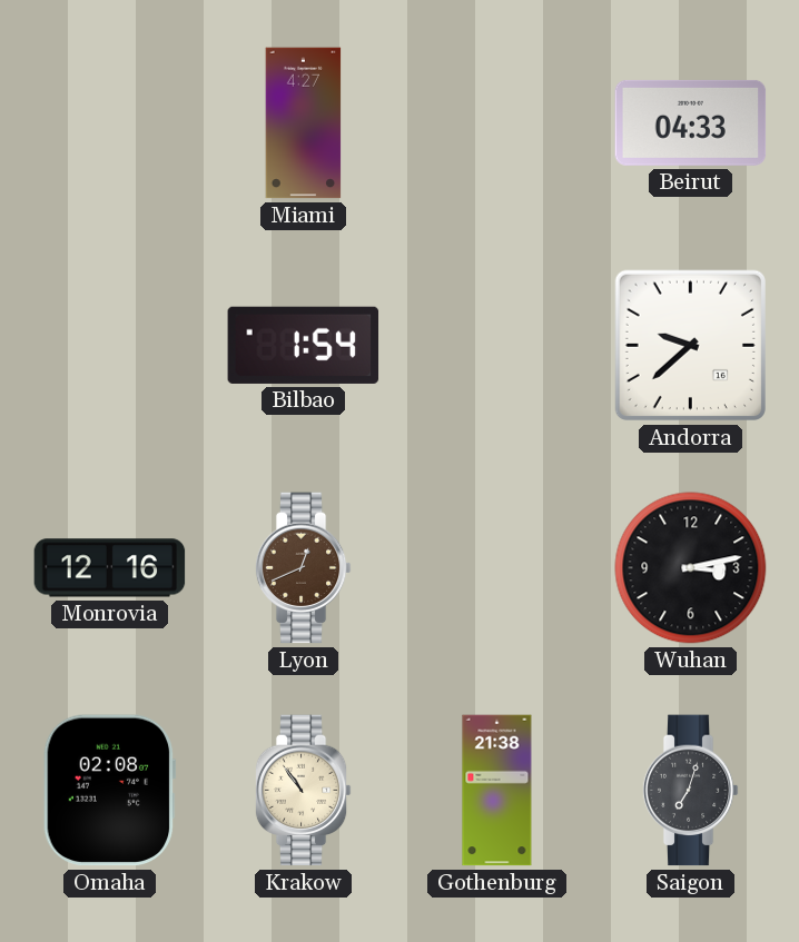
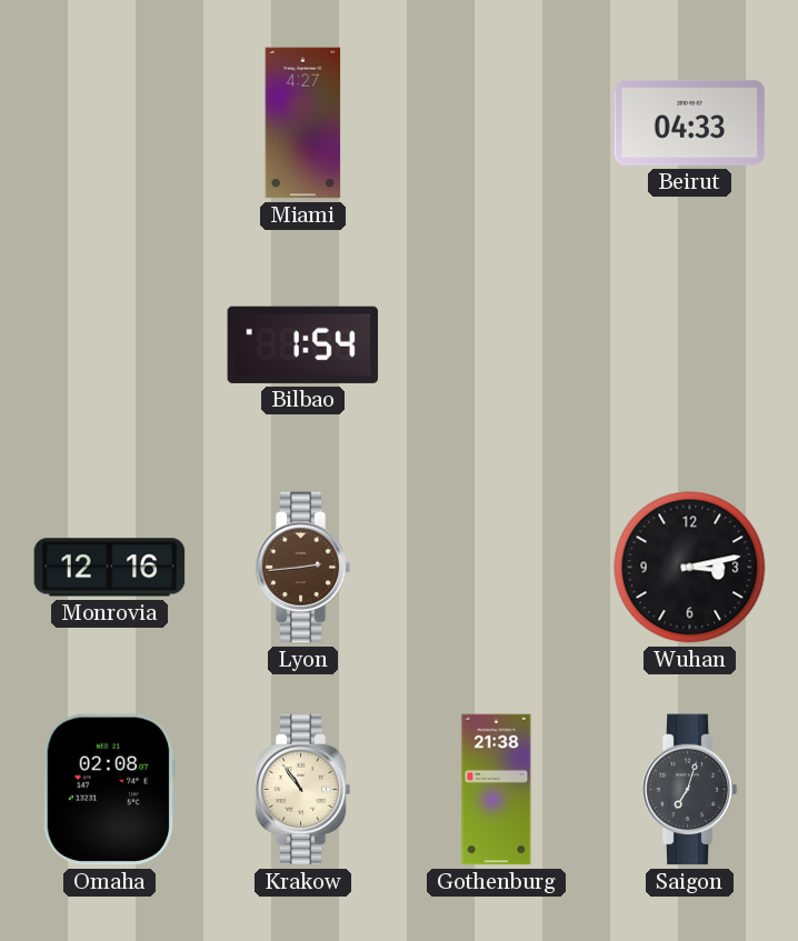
Andorra: 9:38 -> none
Lyon: 12:41 -> 2:44
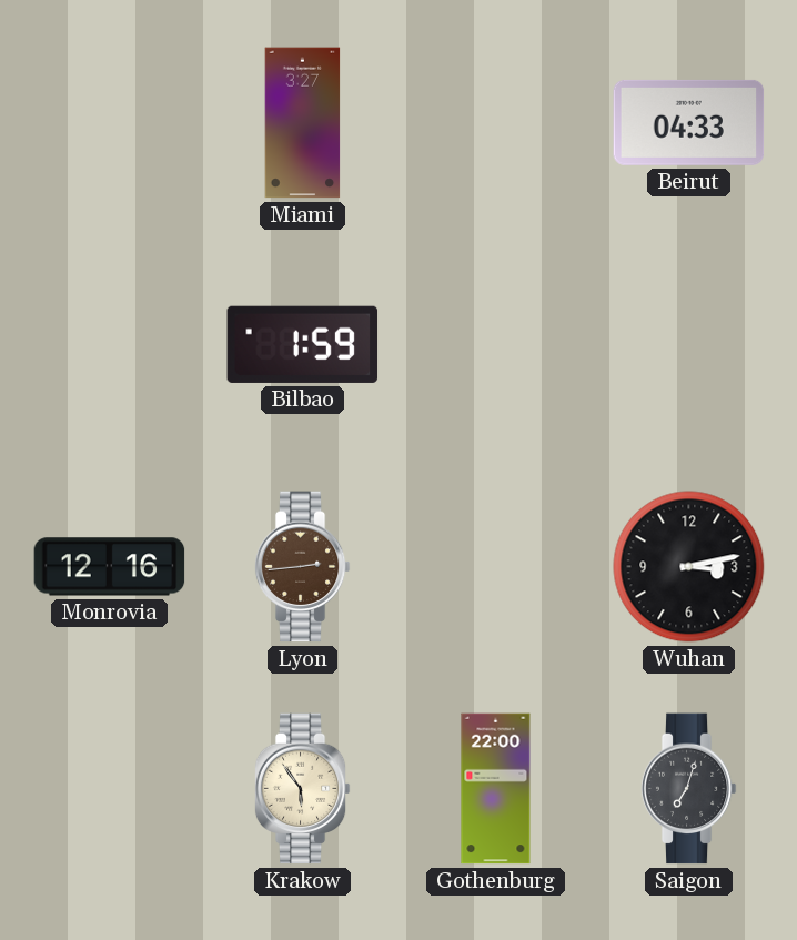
Miami: 4:27 -> 3:27
Bilbao: 1:54 -> 1:59
Omaha: 02:08 -> none
Krakow: 10:54 -> 5:54
Gothenburg: 21:38 -> 22:00
